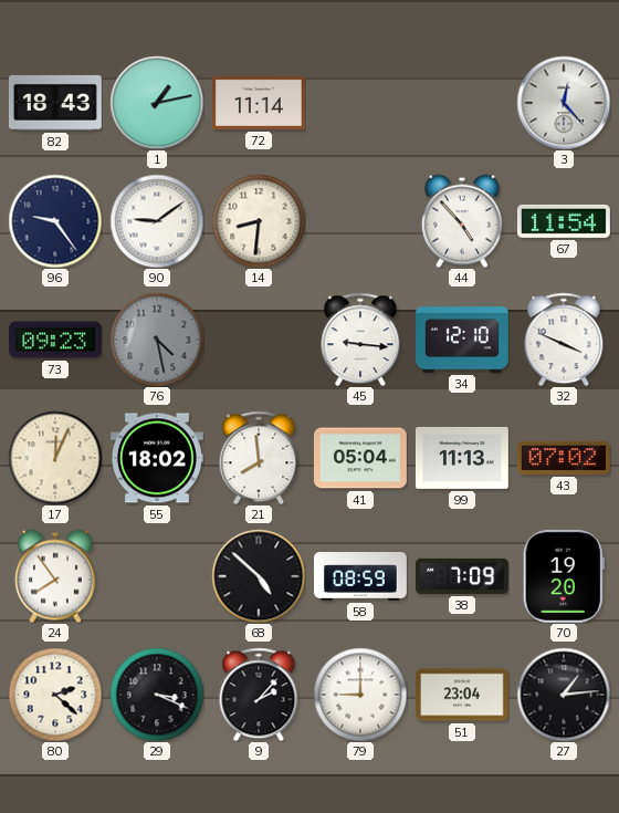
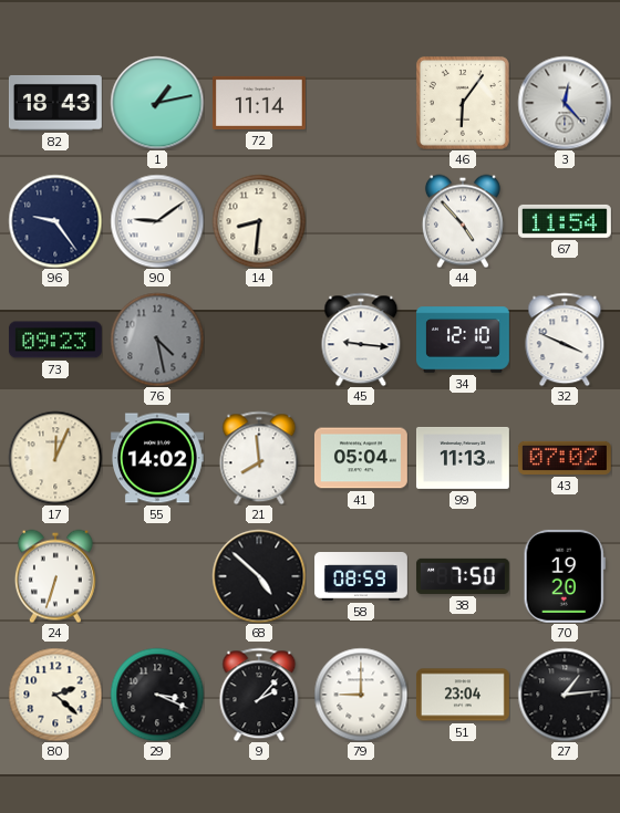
46: none -> 6:06
55: 18:02 -> 14:02
24: 7:54 -> 6:33
38: 7:09 -> 7:50
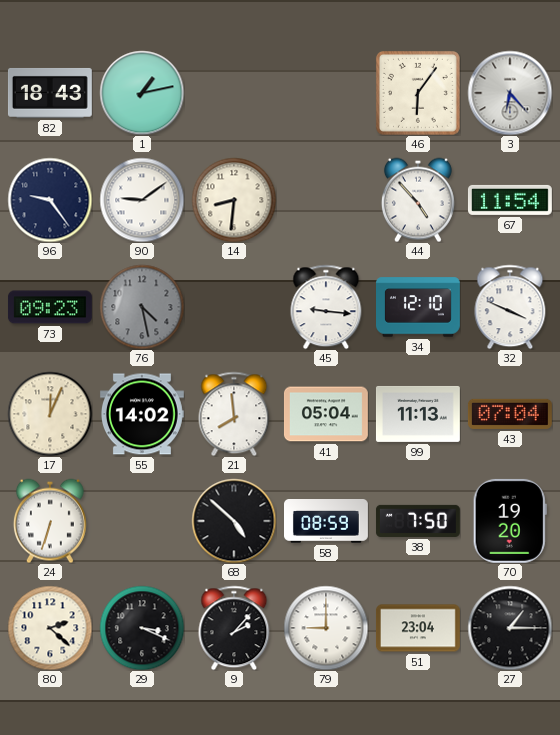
72: 11:14 -> none
3: 12:23 -> 6:23
43: 07:02 -> 07:04
27: 1:14 -> 1:15
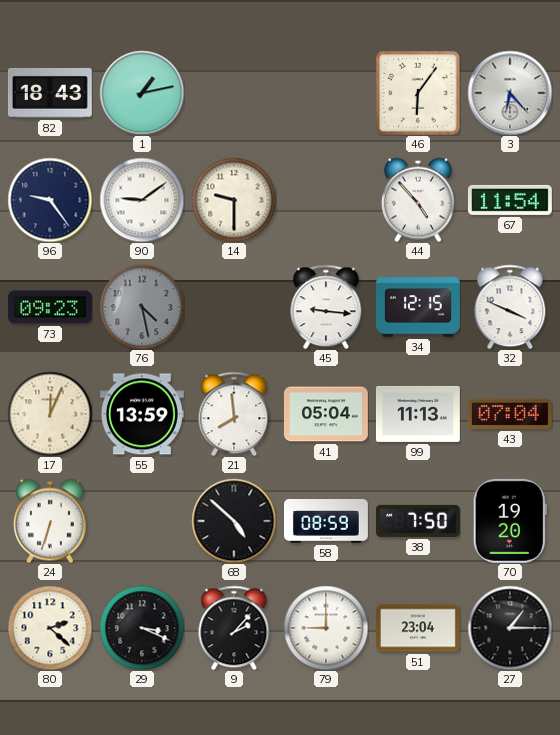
14: 8:31 -> 9:30
34: 12:10 -> 12:15
55: 14:02 -> 13:59
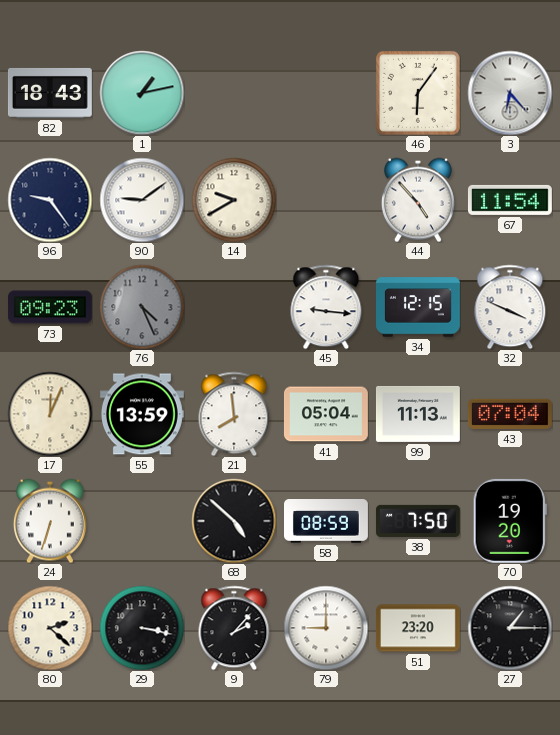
14: 9:30 -> 9:40
76: 4:28 -> 4:26
29: 3:19 -> 3:17
51: 23:04 -> 23:20
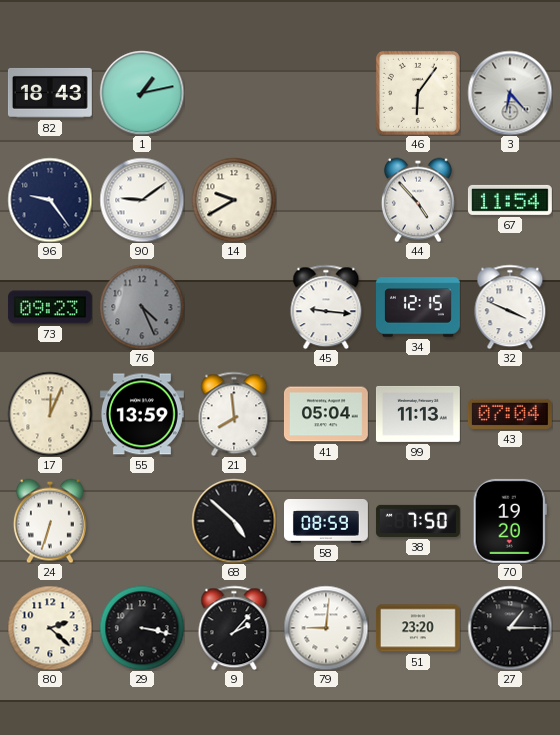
79: 9:00 -> 9:01
